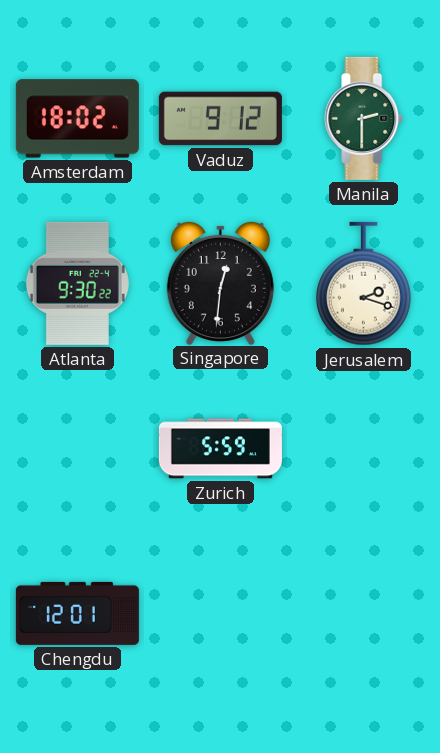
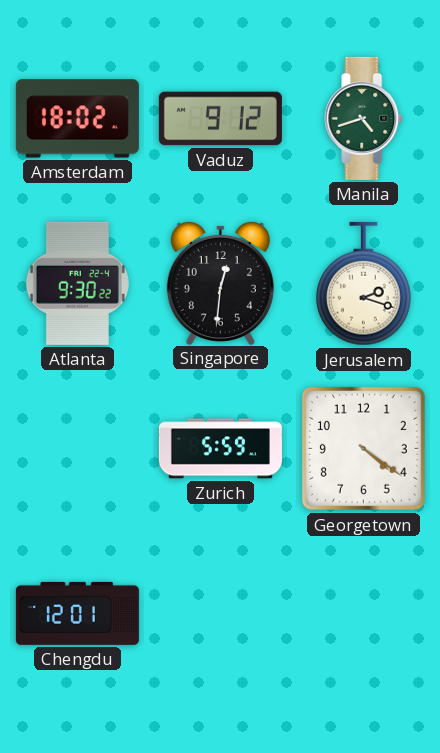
Manila: 2:30 -> 4:42
Georgetown: none -> 4:21
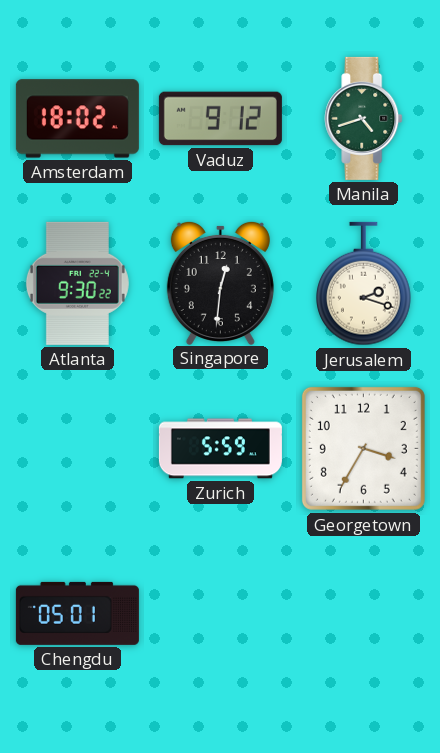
Georgetown: 4:21 -> 3:35
Chengdu: 12:01 -> 05:01
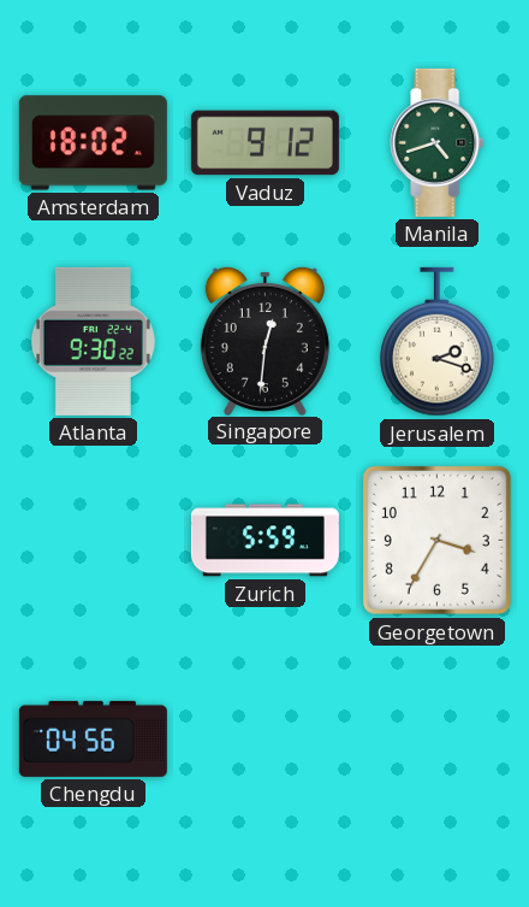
Chengdu: 05:01 -> 04:56
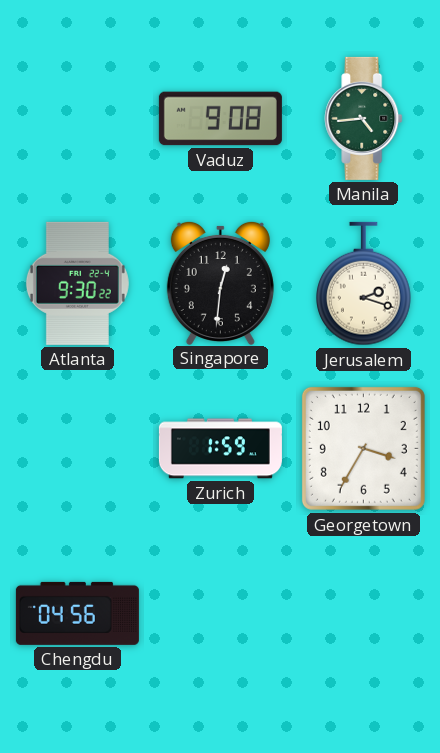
Amsterdam: 18:02 -> none
Vaduz: 9:12 -> 9:08
Manila: 4:42 -> 4:44
Zurich: 5:59 -> 1:59
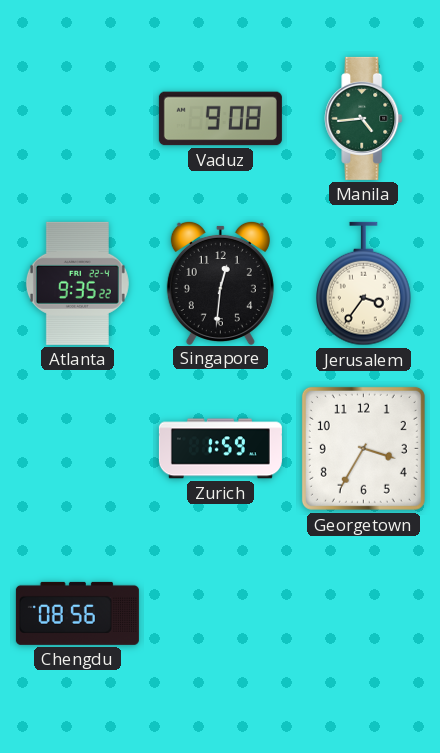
Atlanta: 9:30 -> 9:35
Jerusalem: 2:18 -> 3:36
Chengdu: 04:56 -> 08:56
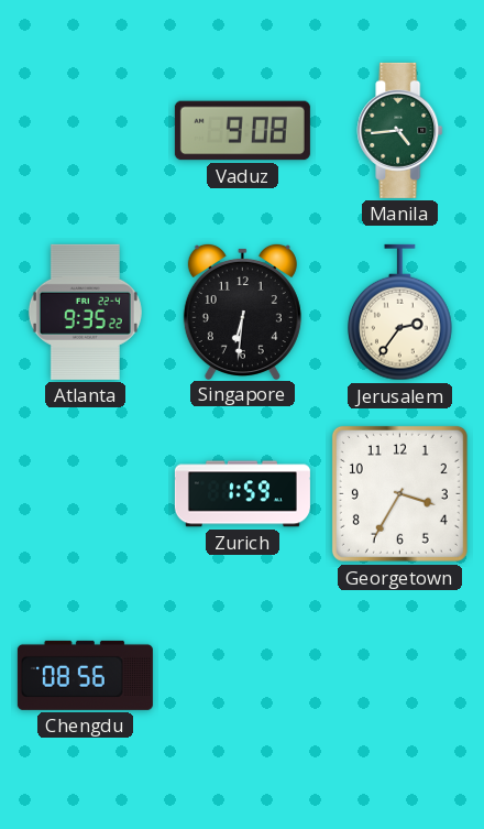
Singapore: 12:31 -> 6:31
Jerusalem: 3:36 -> 2:36
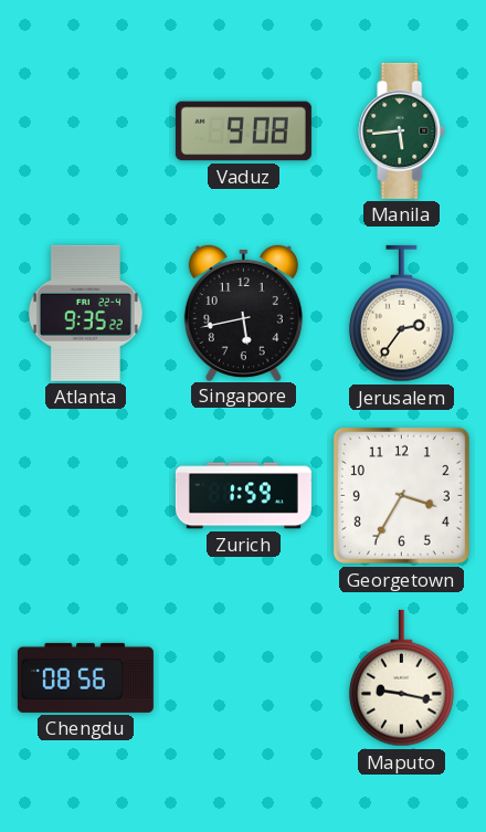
Manila: 4:44 -> 5:44
Singapore: 6:31 -> 5:43
Maputo: none -> 9:17
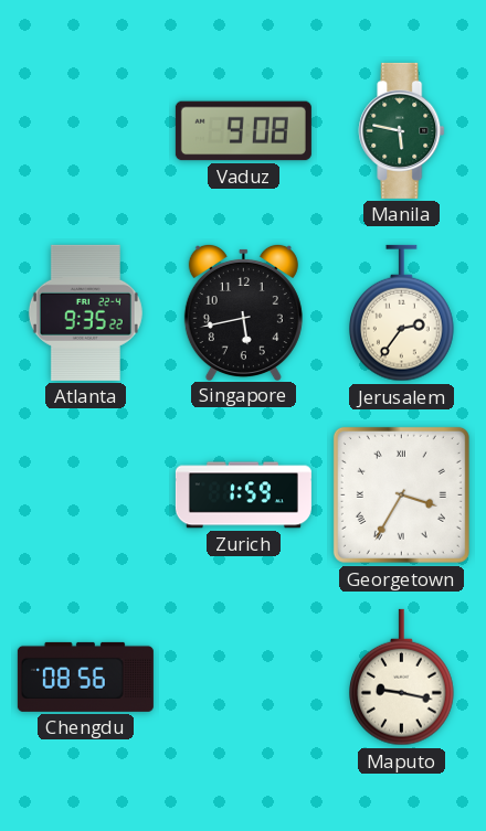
Manila: 5:44 -> 5:47
Georgetown numerals: Arabic -> Roman
